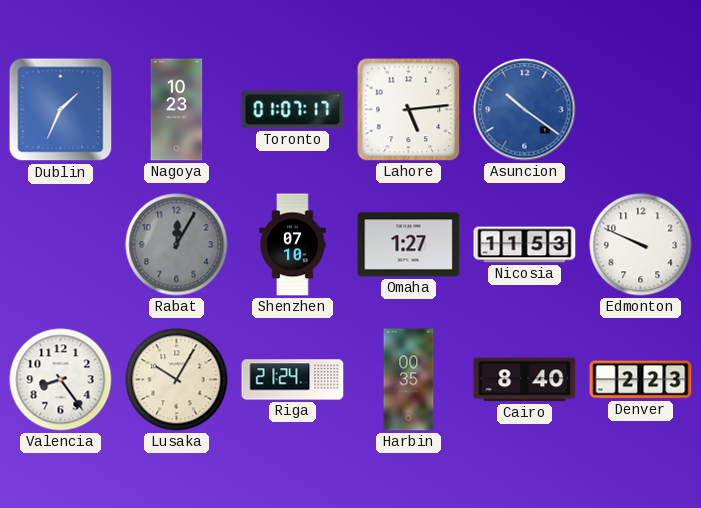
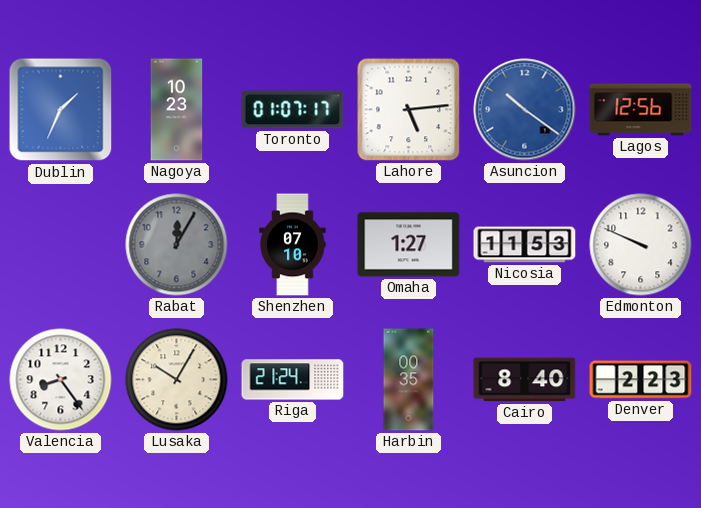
Lagos: none -> 12:56
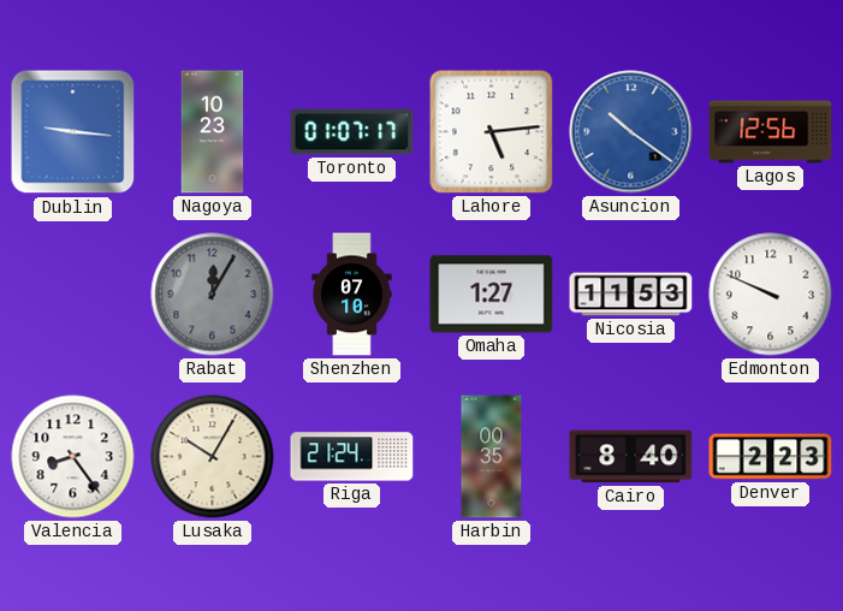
Dublin: 1:34 -> 9:16
